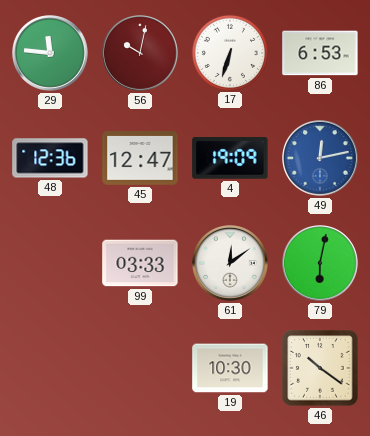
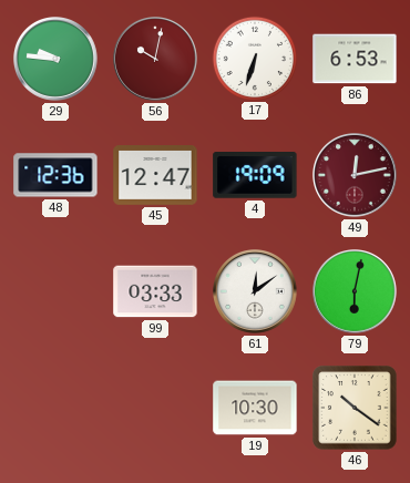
29: 11:46 -> 9:46
49 dial: blue -> burgundy
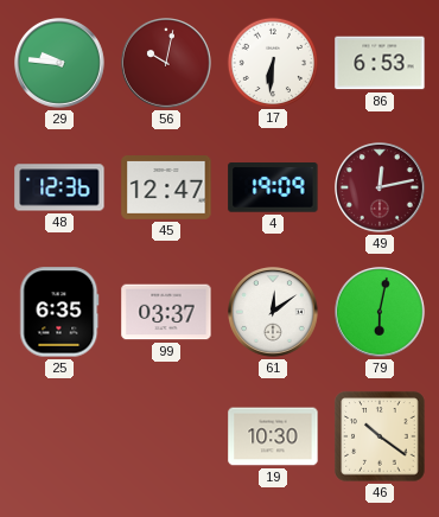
17: 6:33 -> 6:31
25: none -> 6:35
99: 03:33 -> 03:37
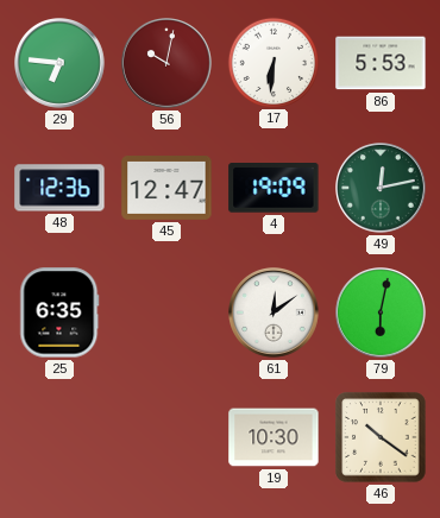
29: 9:46 -> 6:46
86: 6:53 -> 5:53
49 dial: burgundy -> green
99: 03:37 -> none
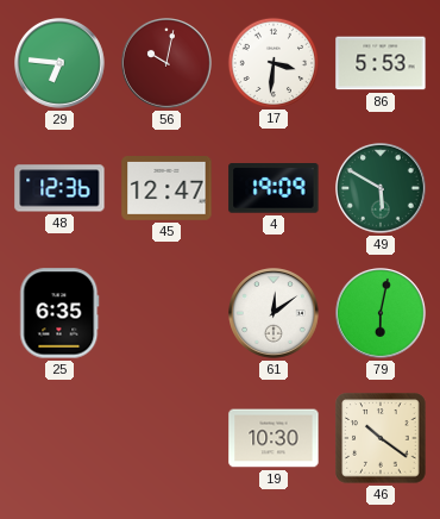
17: 6:31 -> 3:31
49: 12:13 -> 5:50
